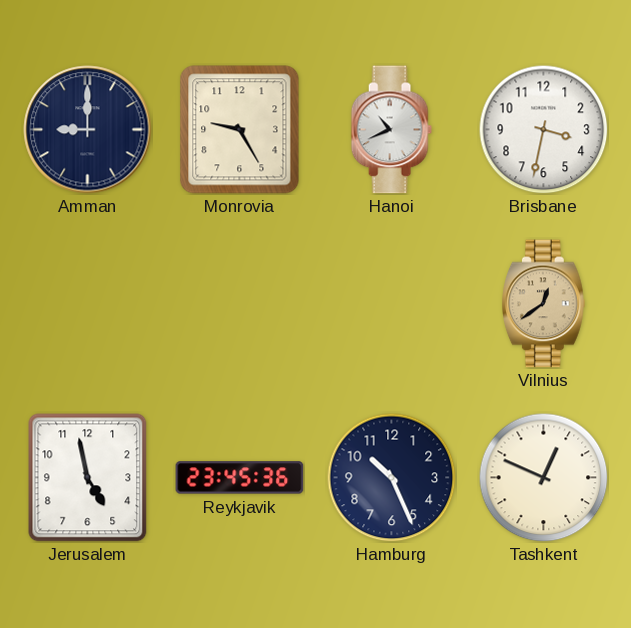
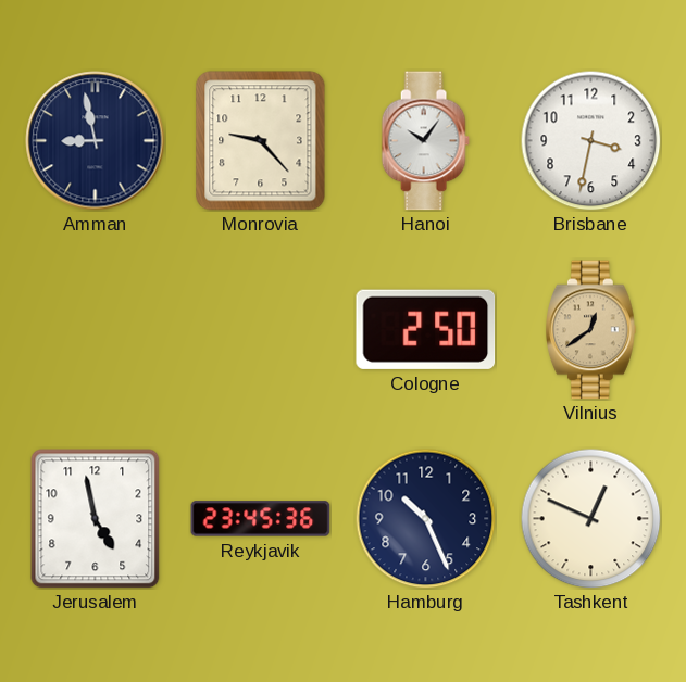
Amman: 9:00 -> 8:58
Monrovia: 9:25 -> 9:23
Hanoi: 10:41 -> 10:06
Cologne: none -> 2:50
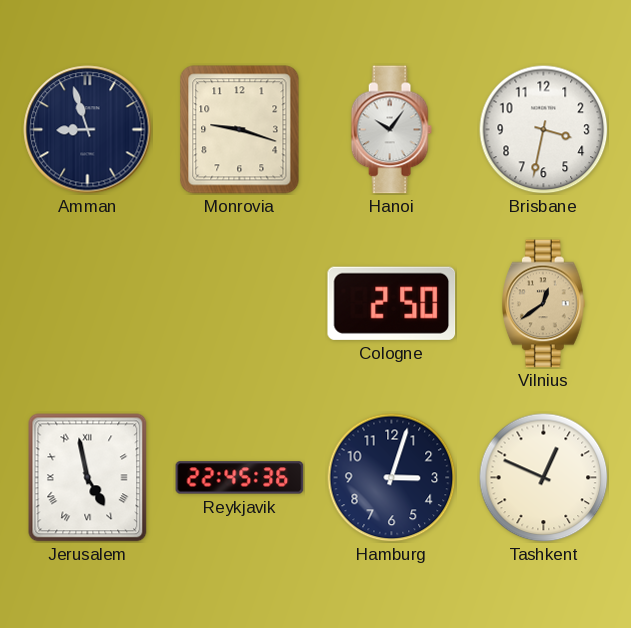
Amman: 8:58 -> 8:57
Monrovia: 9:23 -> 9:18
Jerusalem numerals: Arabic -> Roman
Reykjavik: 23:45 -> 22:45
Hamburg: 10:26 -> 3:03
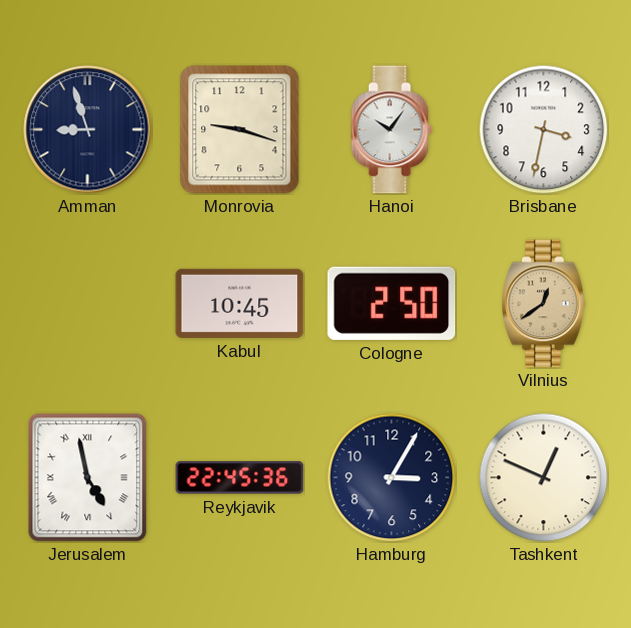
Kabul: none -> 10:45
Hamburg: 3:03 -> 3:05
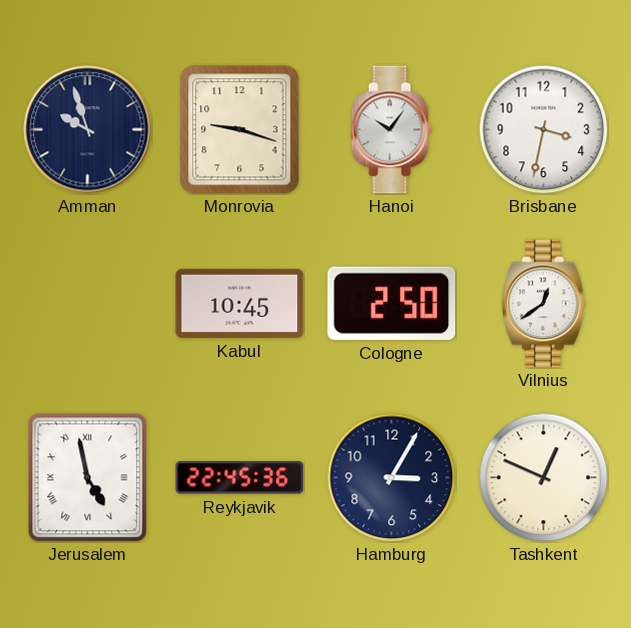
Amman: 8:57 -> 9:57
Vilnius dial: champagne -> white
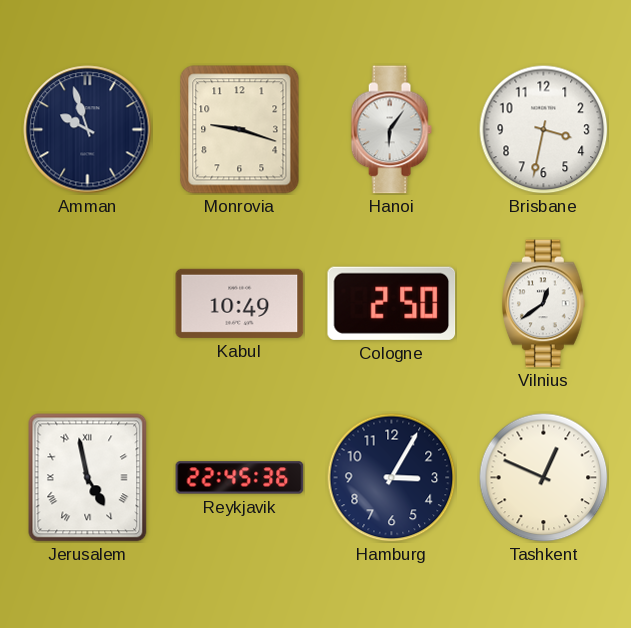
Hanoi: 10:06 -> 6:06
Kabul: 10:45 -> 10:49
